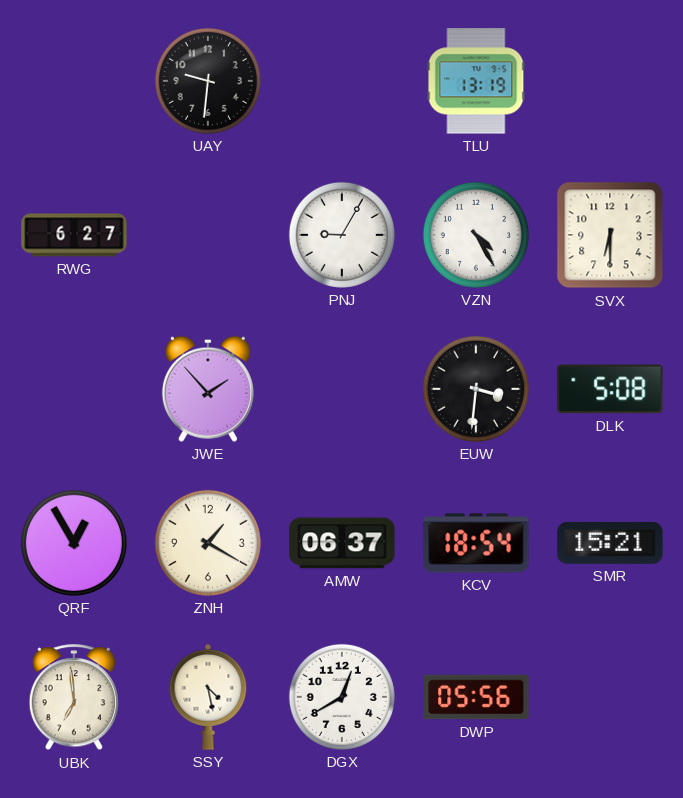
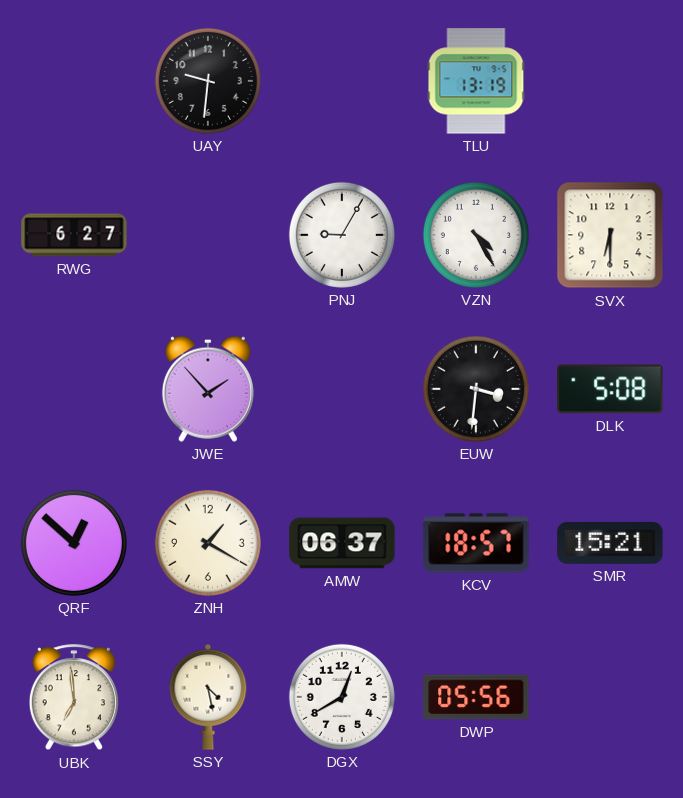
QRF: 12:55 -> 12:52
KCV: 18:54 -> 18:57
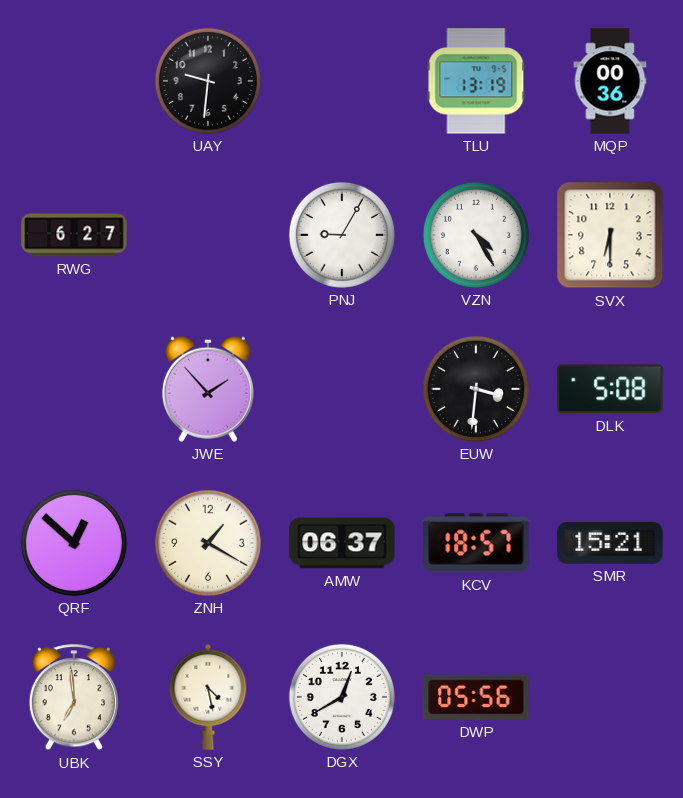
MQP: none -> 00:36
